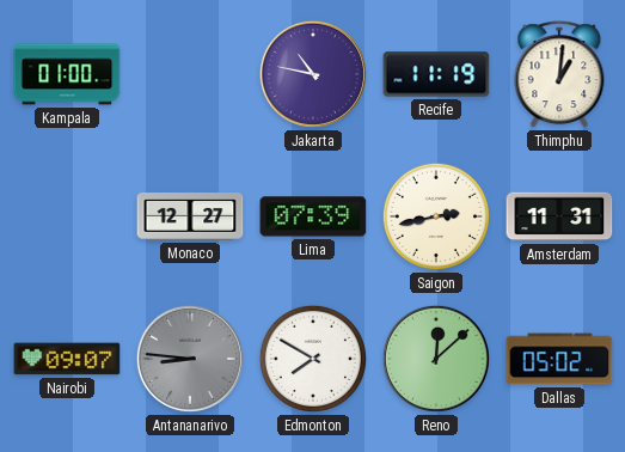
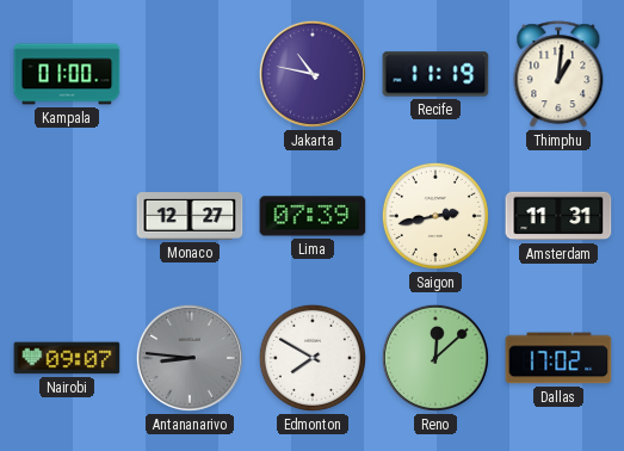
Dallas: 05:02 -> 17:02
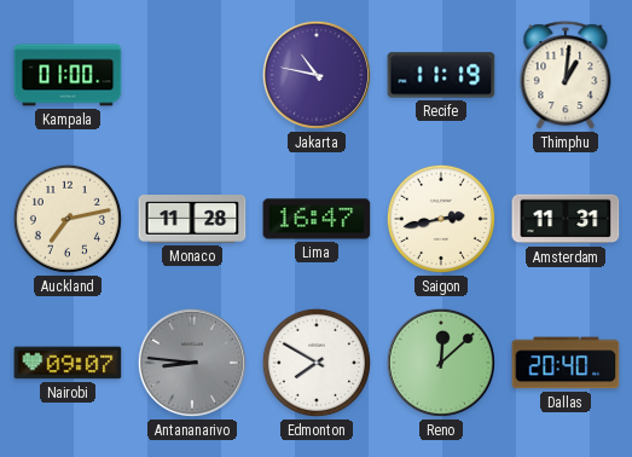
Auckland: none -> 7:13
Monaco: 12:27 -> 11:28
Lima: 07:39 -> 16:47
Dallas: 17:02 -> 20:40
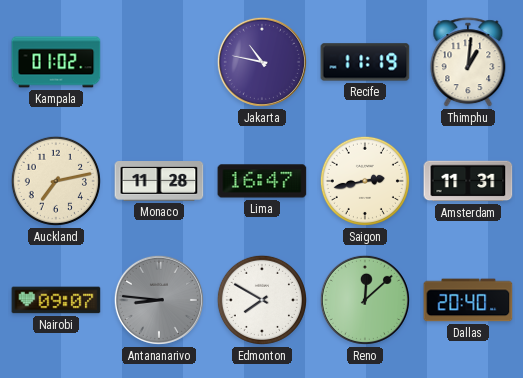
Kampala: 01:00 -> 01:02
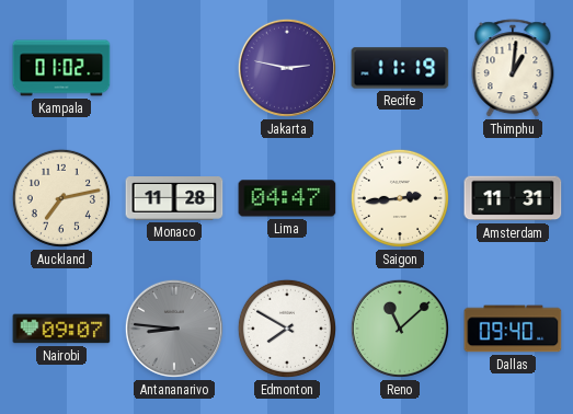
Jakarta: 10:47 -> 2:47
Lima: 16:47 -> 04:47
Saigon: 2:43 -> 2:44
Reno: 12:08 -> 11:08
Dallas: 20:40 -> 09:40
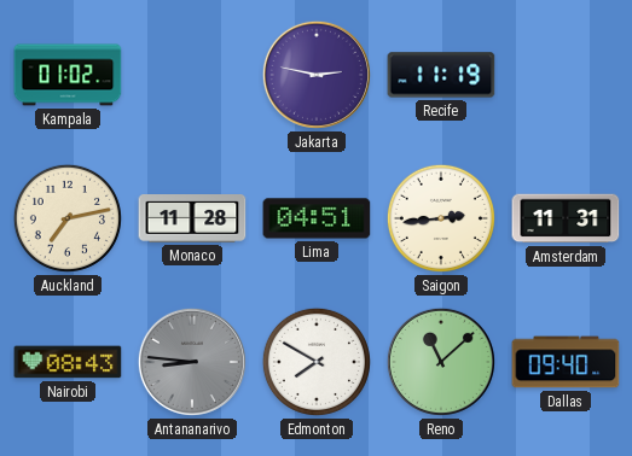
Thimphu: 1:01 -> none
Lima: 04:47 -> 04:51
Nairobi: 09:07 -> 08:43
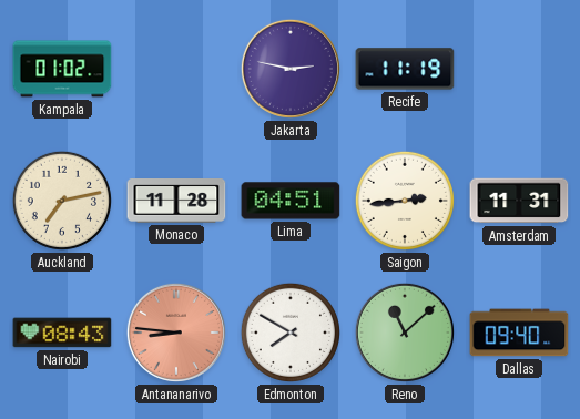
Antananarivo dial: grey -> salmon
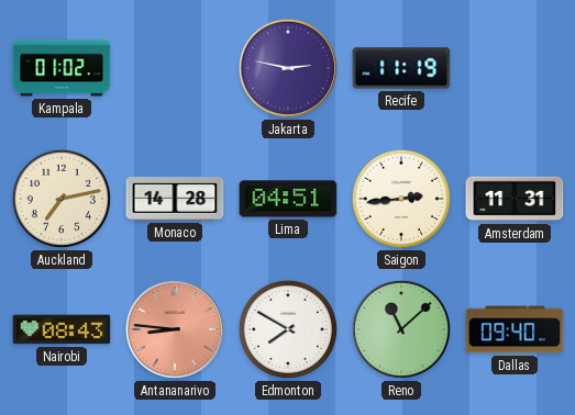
Monaco: 11:28 -> 14:28
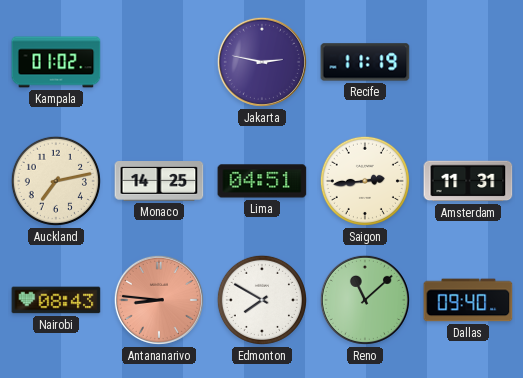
Monaco: 14:28 -> 14:25
